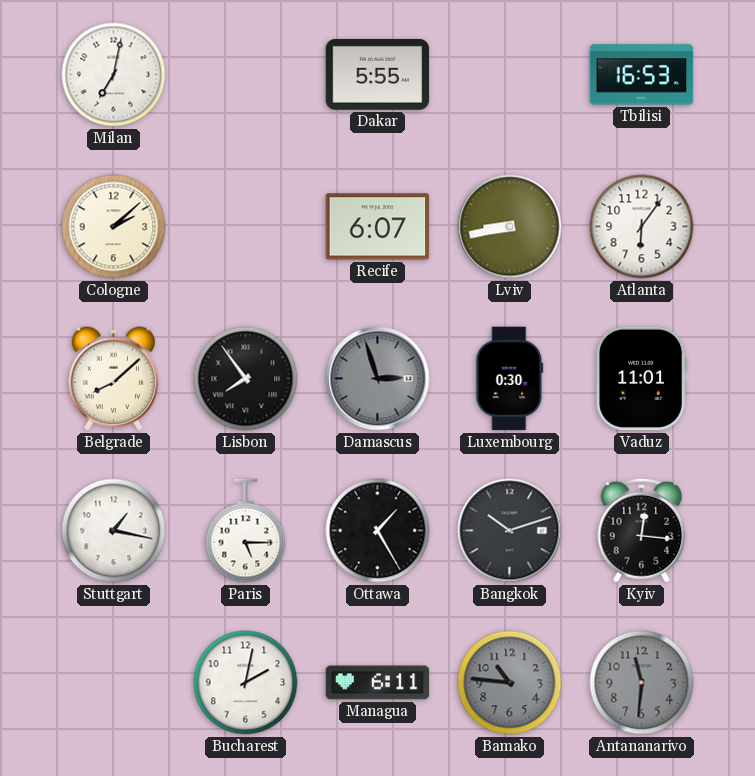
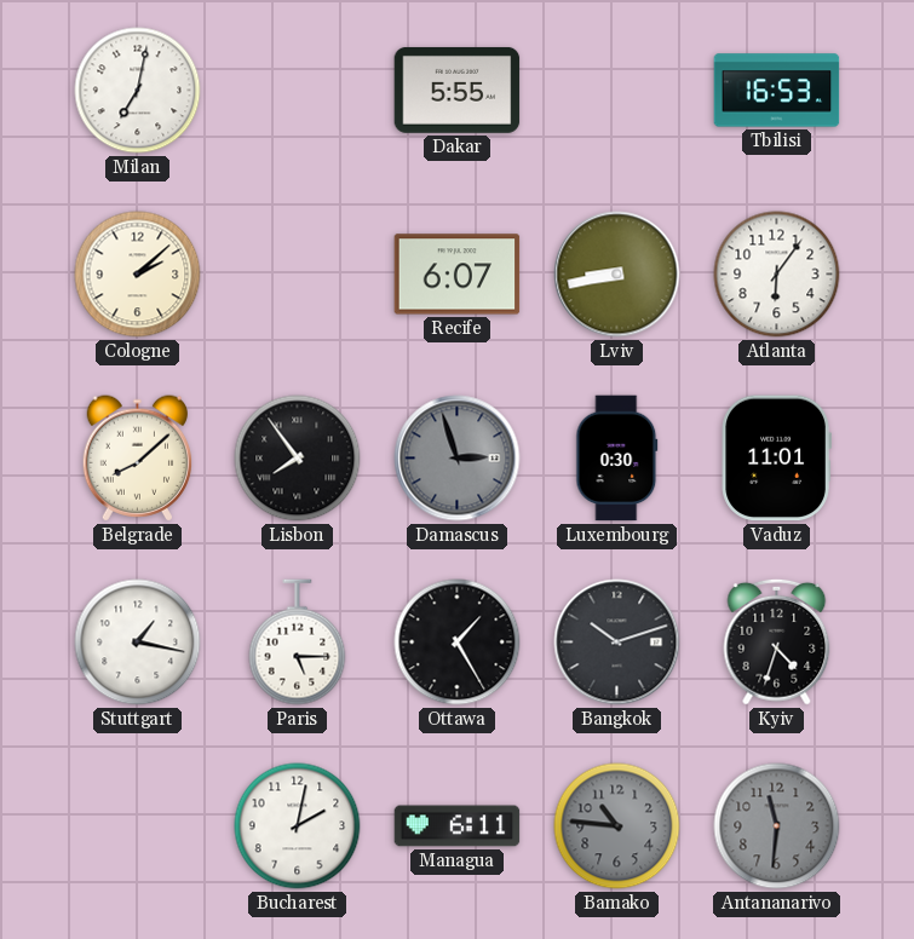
Kyiv: 12:16 -> 4:33
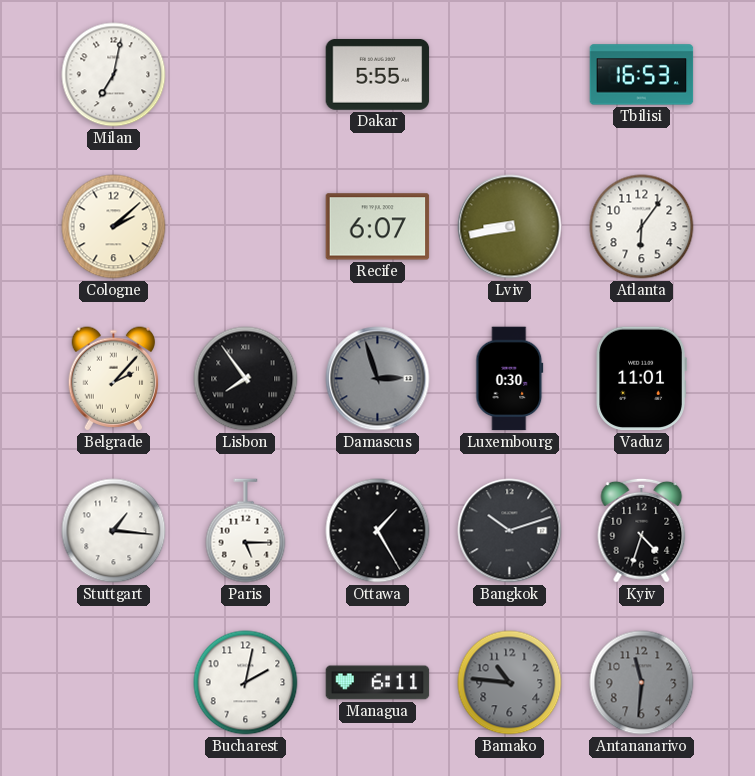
Belgrade: 8:08 -> 2:07
Stuttgart: 1:17 -> 1:16
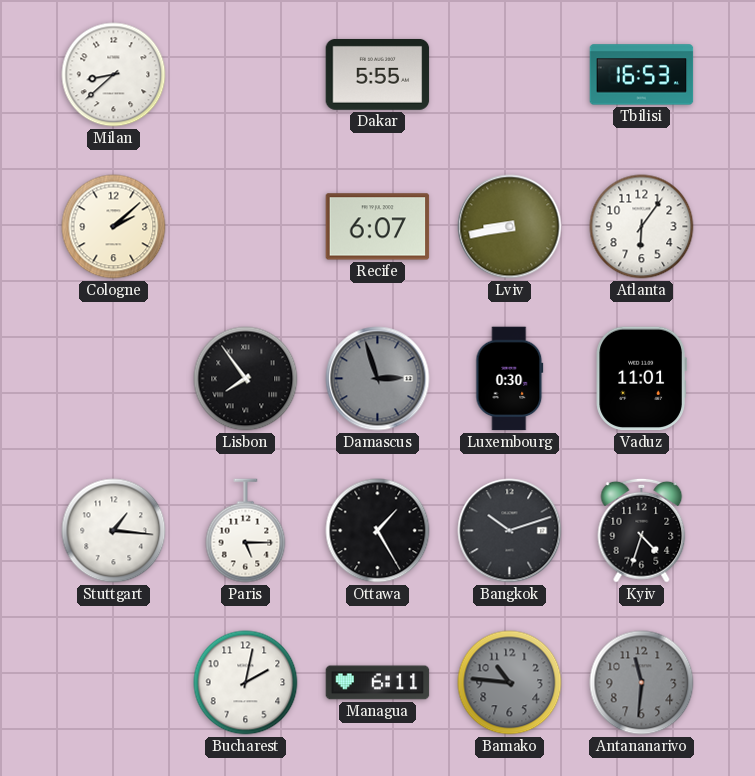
Milan: 7:02 -> 8:38
Belgrade: 2:07 -> none
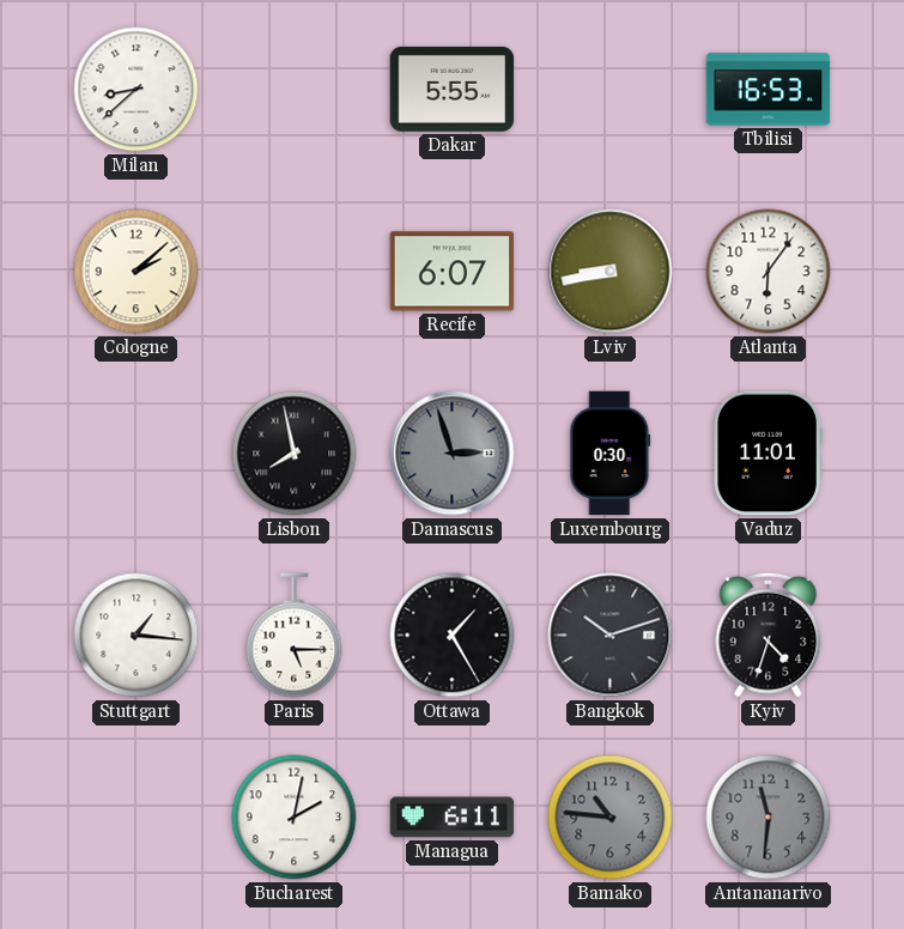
Lisbon: 7:54 -> 7:58
